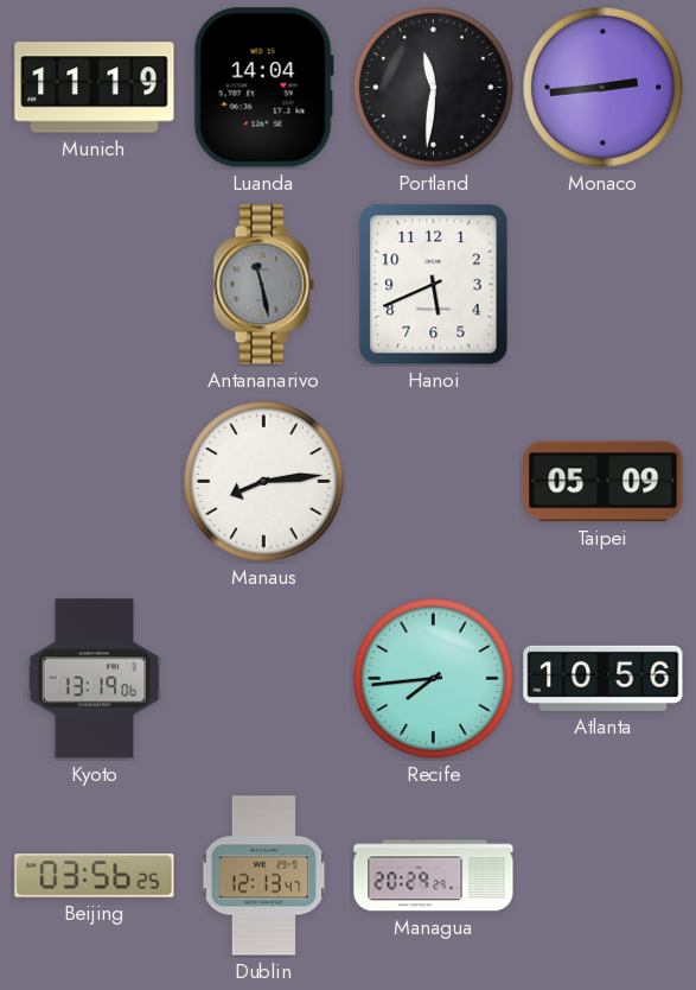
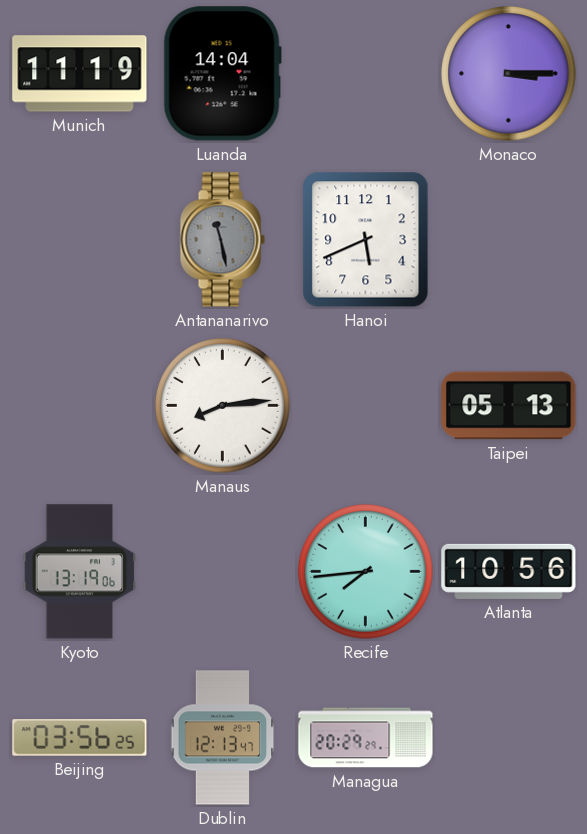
Portland: 11:31 -> none
Monaco: 2:44 -> 3:15
Taipei: 05:09 -> 05:13
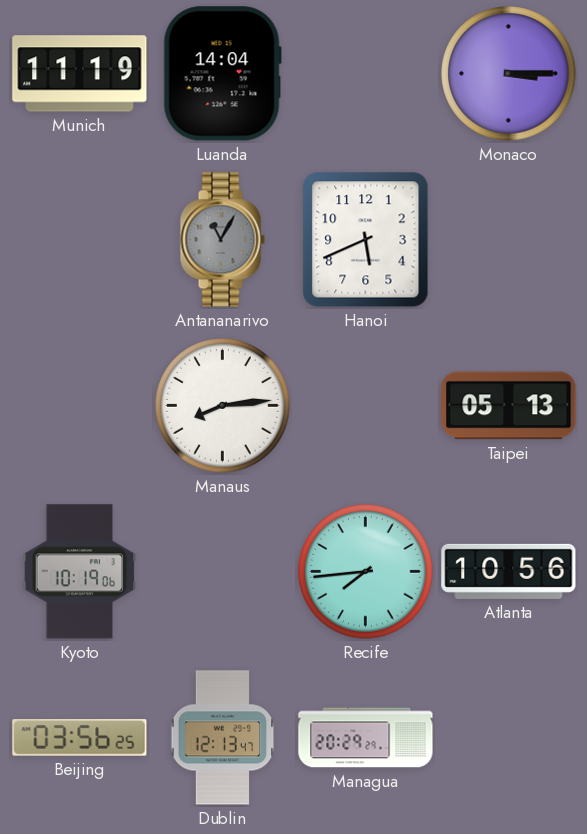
Antananarivo: 11:28 -> 11:05
Kyoto: 13:19 -> 10:19
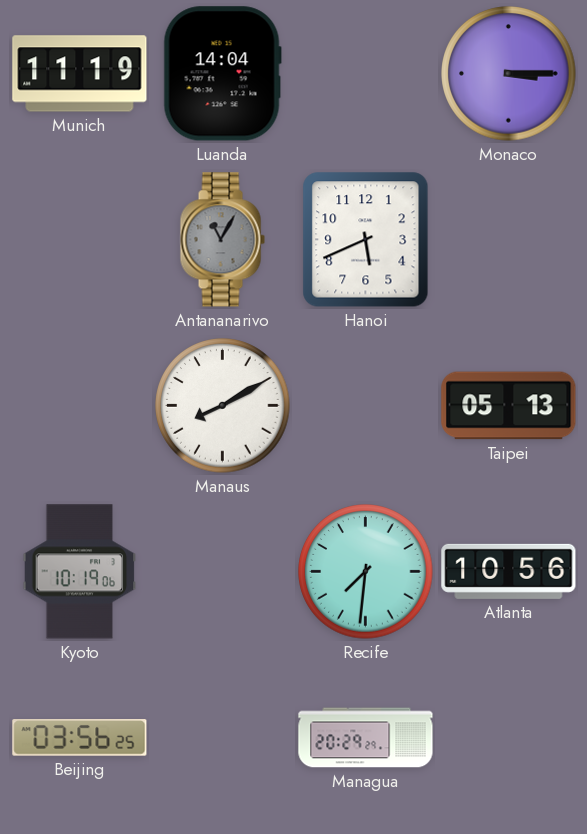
Manaus: 8:14 -> 8:10
Recife: 7:44 -> 7:31
Dublin: 12:13 -> none
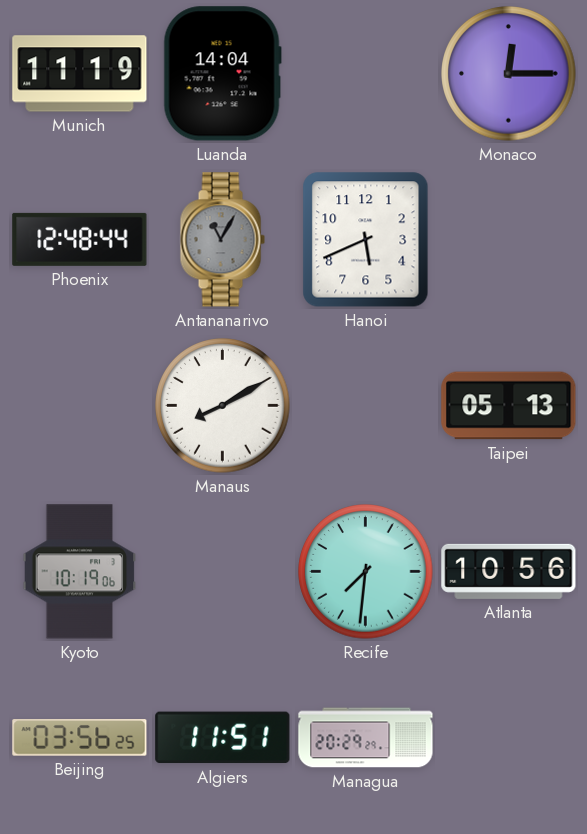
Monaco: 3:15 -> 12:15
Phoenix: none -> 12:48
Algiers: none -> 11:51
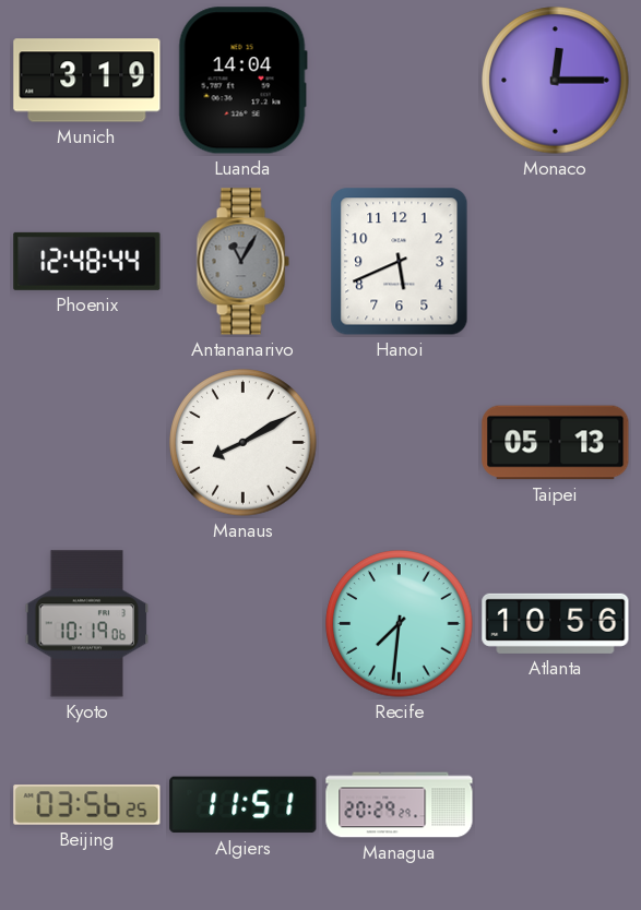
Munich: 11:19 -> 3:19
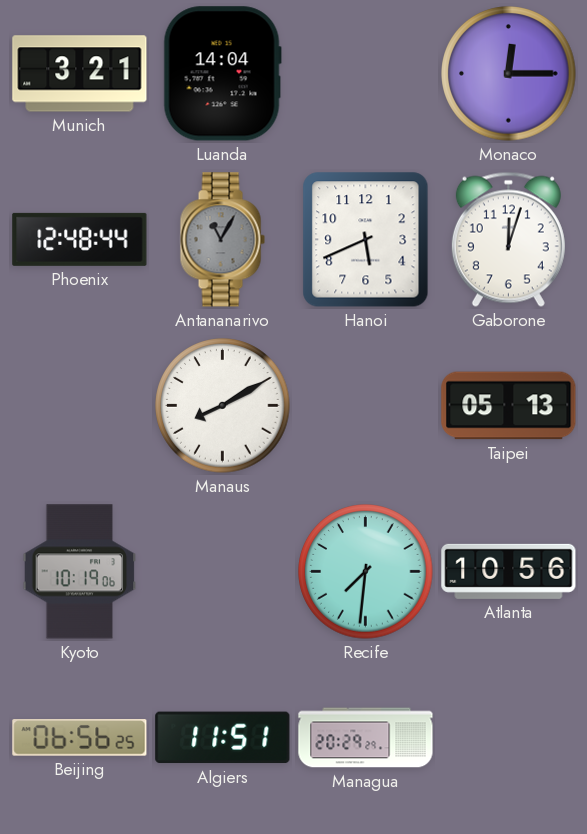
Munich: 3:19 -> 3:21
Gaborone: none -> 12:03
Beijing: 03:56 -> 06:56
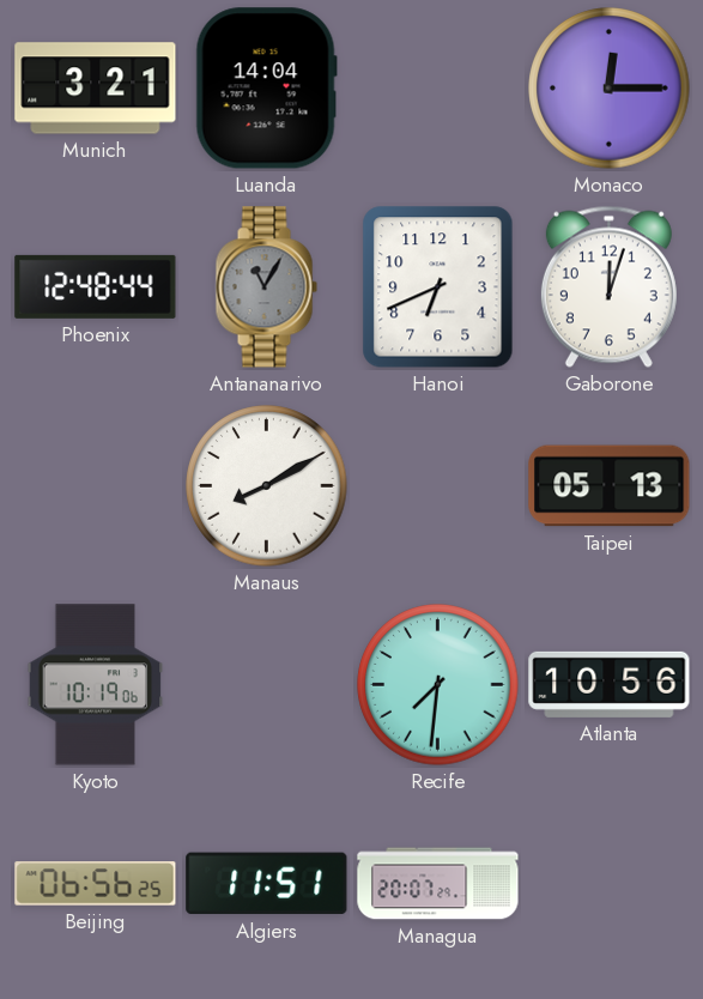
Hanoi: 5:41 -> 6:41
Managua: 20:29 -> 20:07
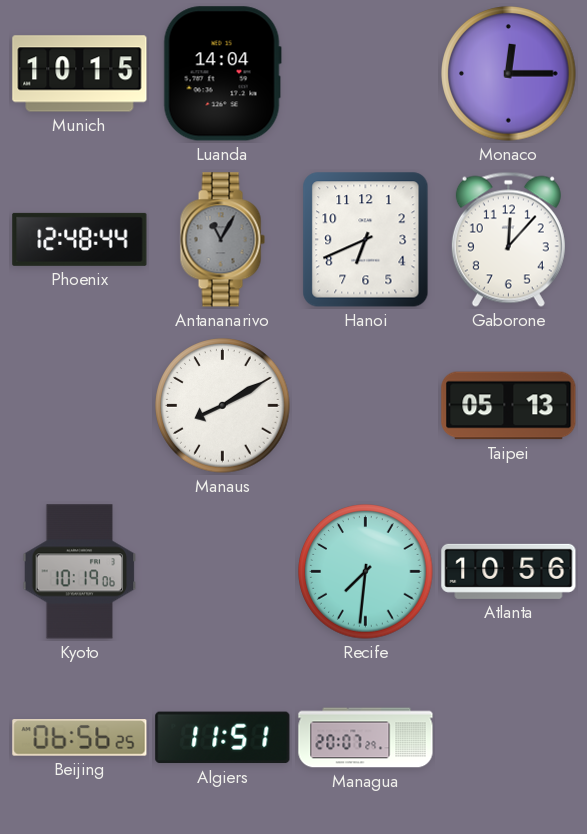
Munich: 3:21 -> 10:15
Gaborone: 12:03 -> 12:07
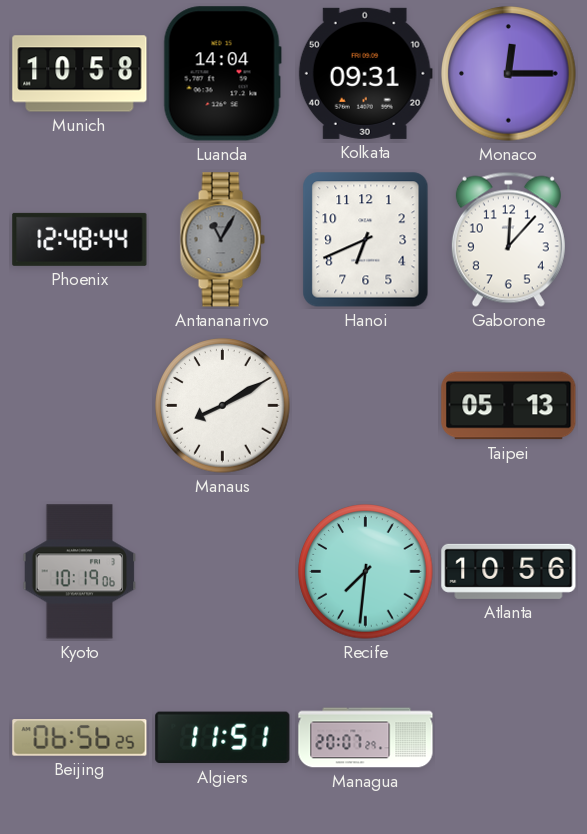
Munich: 10:15 -> 10:58
Kolkata: none -> 09:31
